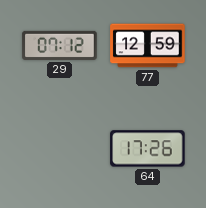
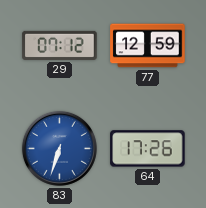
83: none -> 6:33
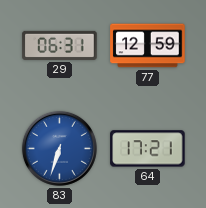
29: 07:12 -> 06:31
64: 17:26 -> 17:21
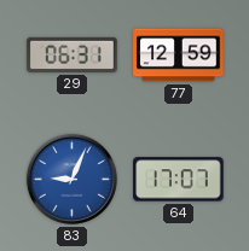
83: 6:33 -> 9:04
64: 17:21 -> 17:07
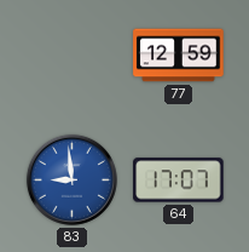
29: 06:31 -> none
83: 9:04 -> 8:59
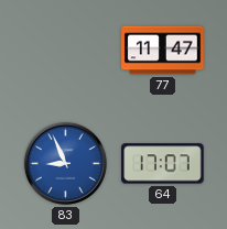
77: 12:59 -> 11:47
83: 8:59 -> 8:56
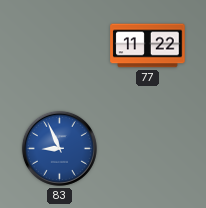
77: 11:47 -> 11:22
64: 17:07 -> none
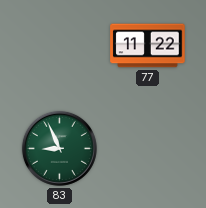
83 dial: blue -> green
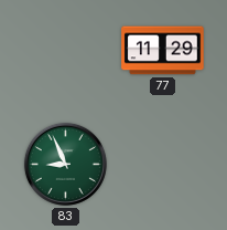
77: 11:22 -> 11:29
